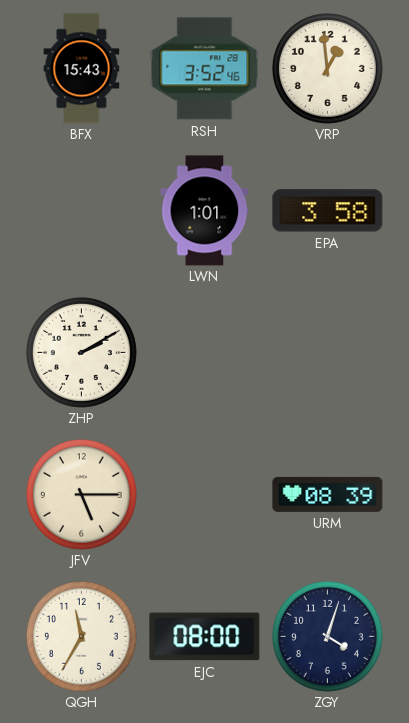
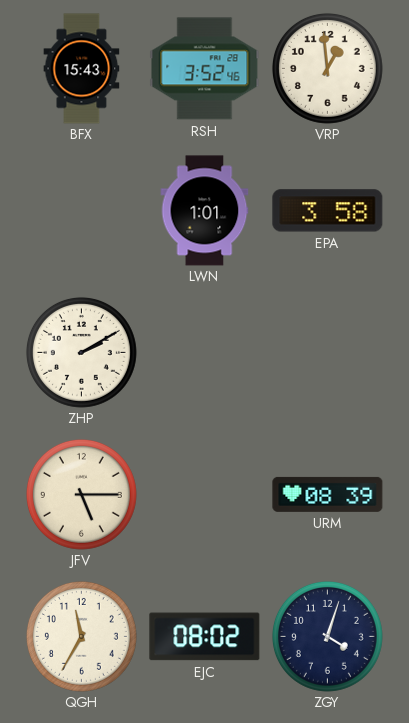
EJC: 08:00 -> 08:02
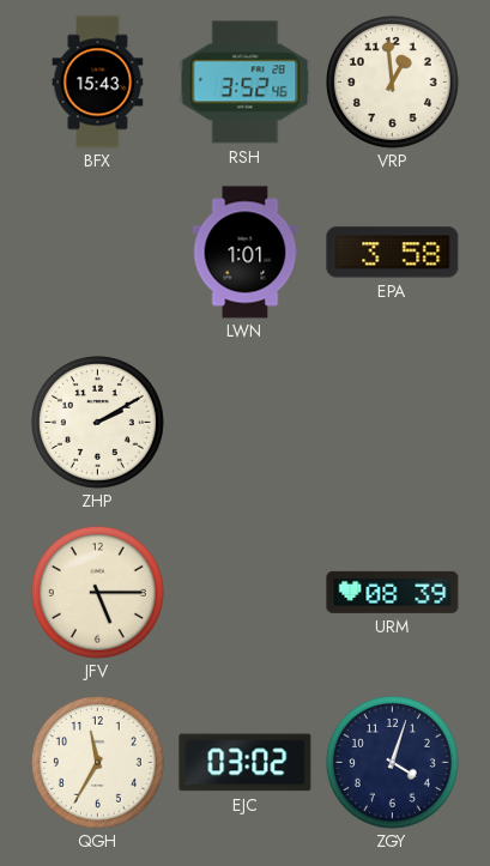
EJC: 08:02 -> 03:02
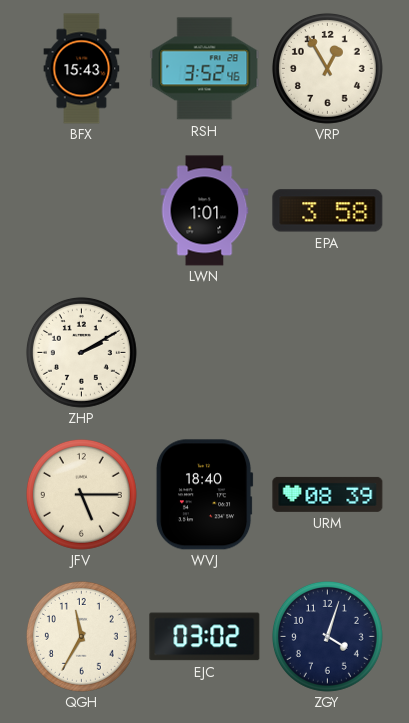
VRP: 12:59 -> 12:55
WVJ: none -> 18:40
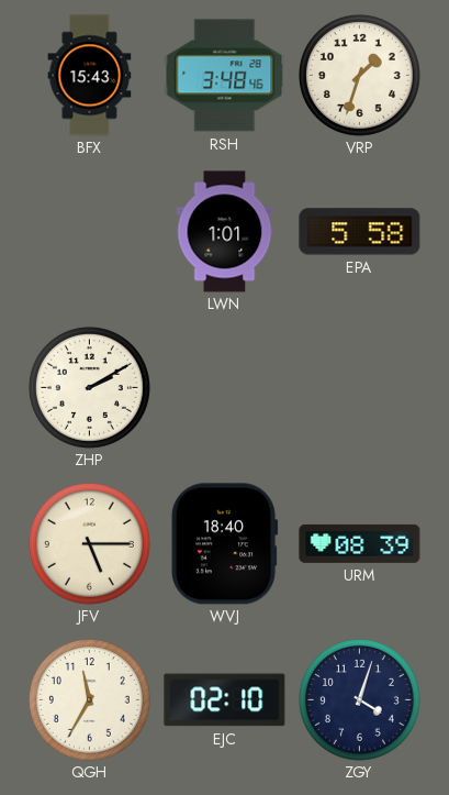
RSH: 3:52 -> 3:48
VRP: 12:55 -> 1:33
EPA: 3:58 -> 5:58
EJC: 03:02 -> 02:10
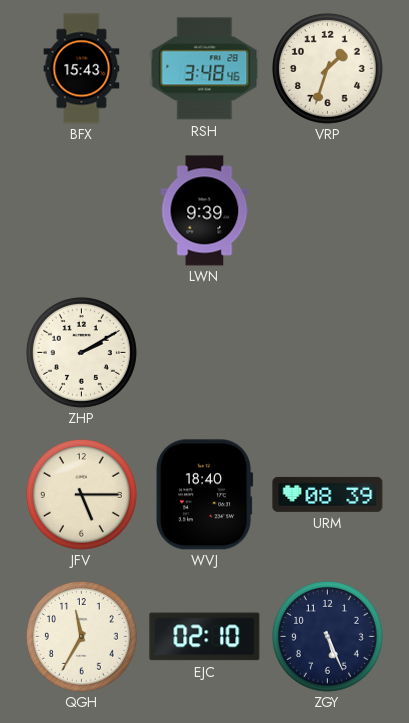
LWN: 1:01 -> 9:39
EPA: 5:58 -> none
ZGY: 4:03 -> 5:26
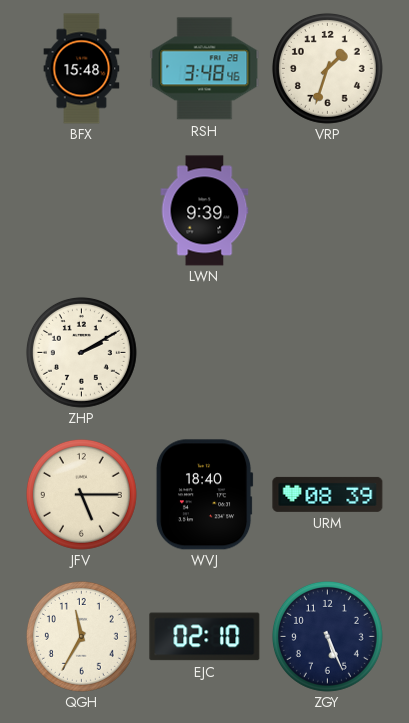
BFX: 15:43 -> 15:48
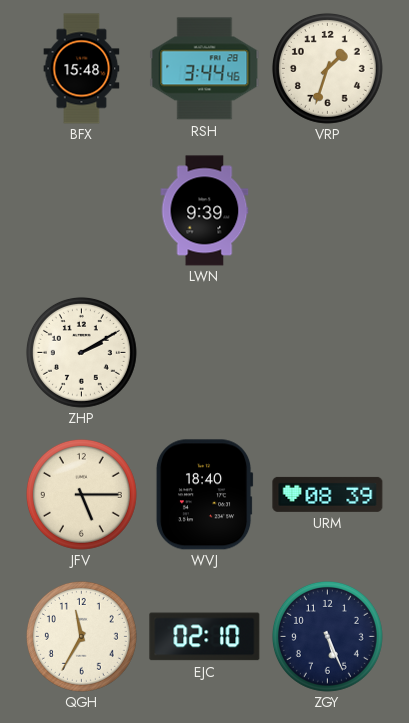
RSH: 3:48 -> 3:44
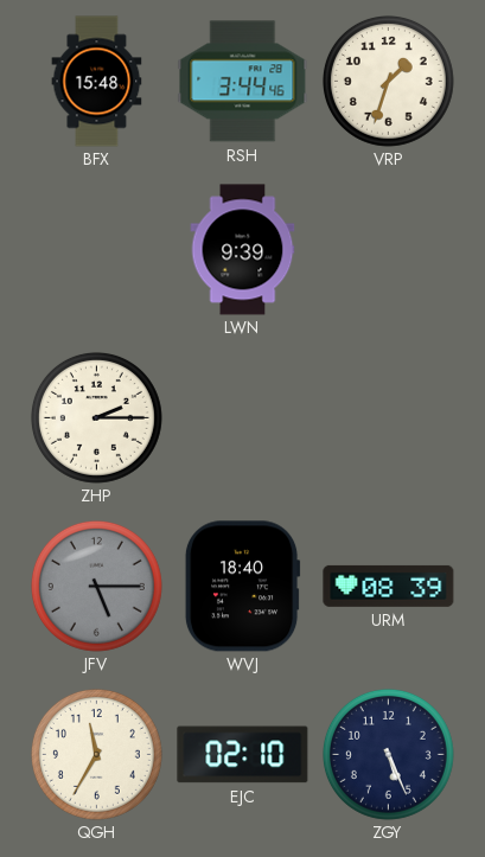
ZHP: 2:10 -> 2:15
JFV dial: cream -> grey
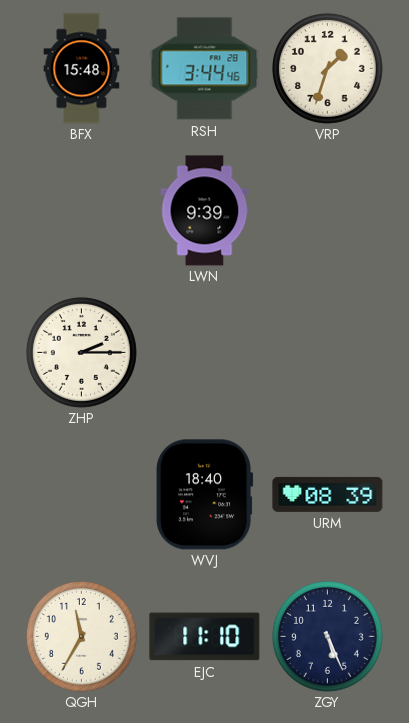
JFV: 5:15 -> none
EJC: 02:10 -> 11:10
